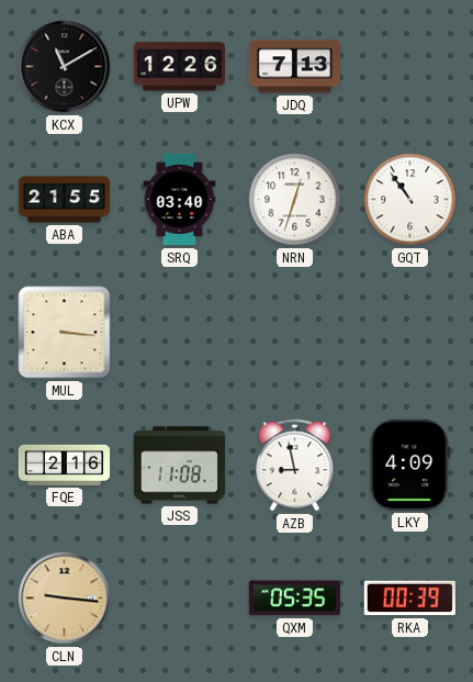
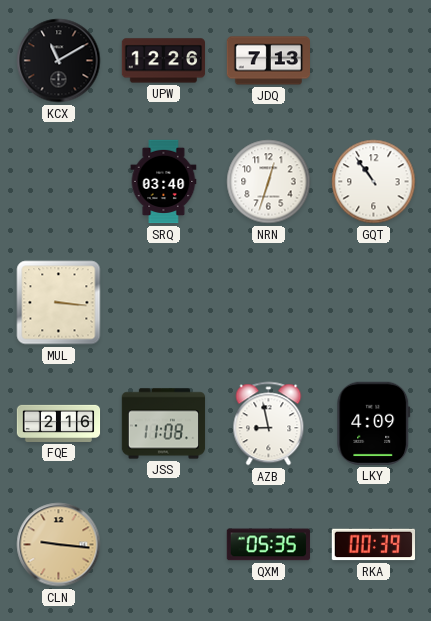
ABA: 21:55 -> none
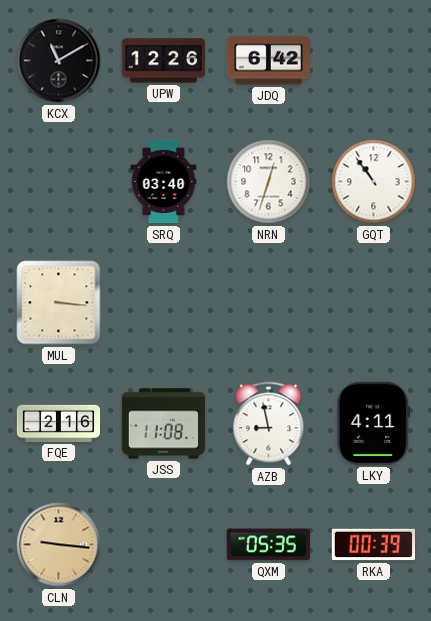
JDQ: 7:13 -> 6:42
LKY: 4:09 -> 4:11
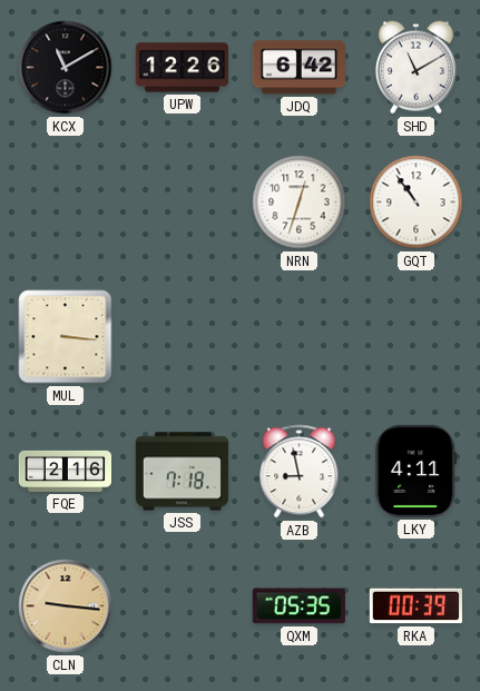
SHD: none -> 11:10
SRQ: 03:40 -> none
JSS: 11:08 -> 7:18
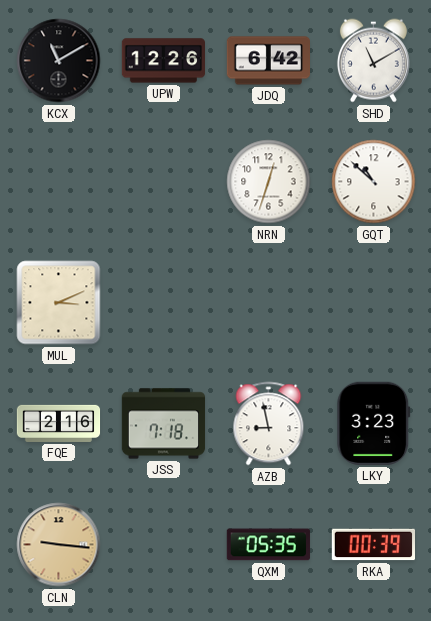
GQT: 10:54 -> 10:52
MUL: 3:16 -> 3:11
LKY: 4:11 -> 3:23
